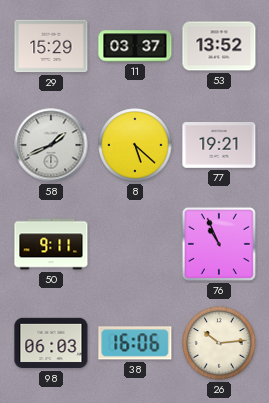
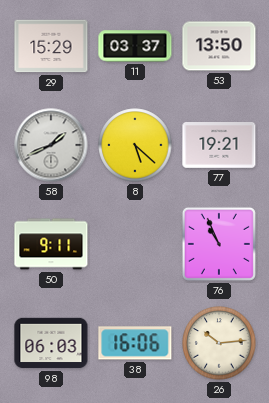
53: 13:52 -> 13:50
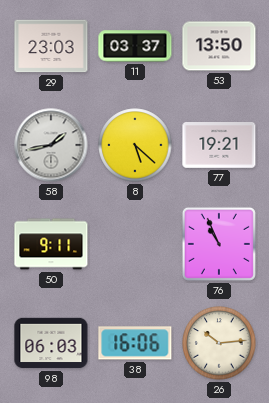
29: 15:29 -> 23:03
58: 1:41 -> 1:43
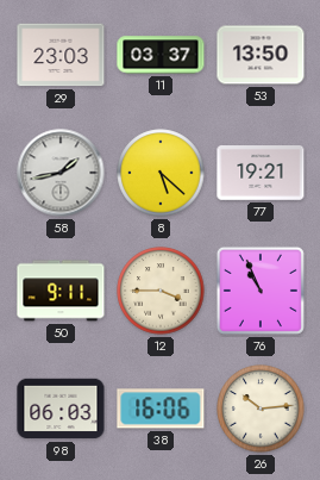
12: none -> 3:45
